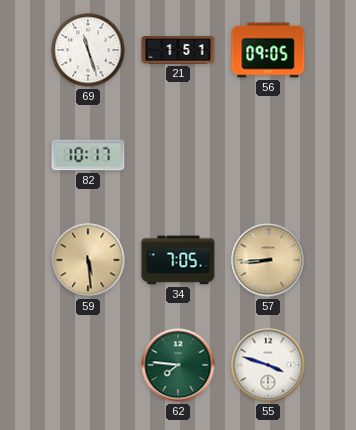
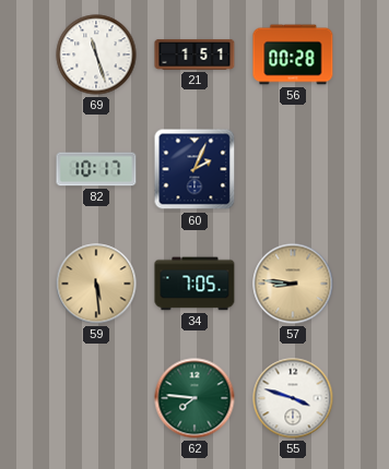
56: 09:05 -> 00:28
60: none -> 2:04
57: 8:44 -> 8:46
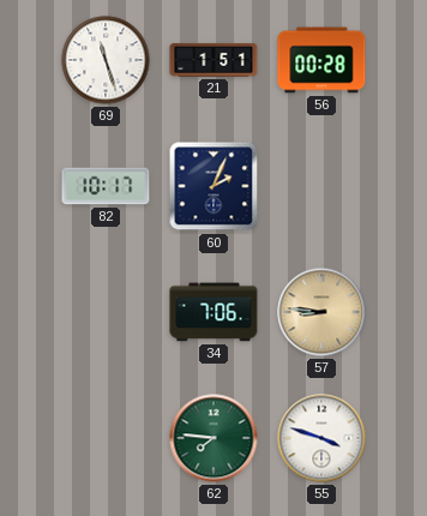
59: 5:29 -> none
34: 7:05 -> 7:06
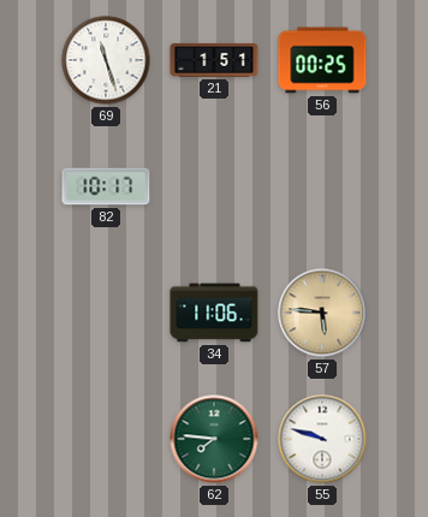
56: 00:28 -> 00:25
60: 2:04 -> none
34: 7:06 -> 11:06
57: 8:46 -> 5:46
55: 3:48 -> 9:48
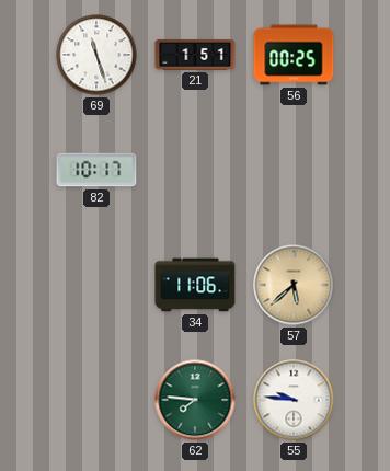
57: 5:46 -> 5:38
55: 9:48 -> 9:46
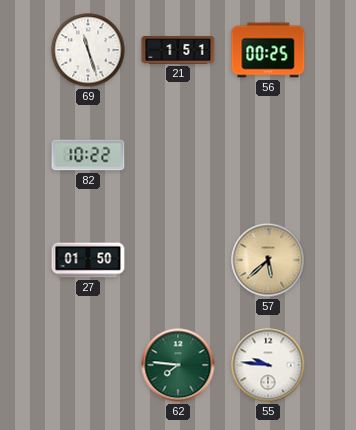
82: 10:17 -> 10:22
27: none -> 01:50
34: 11:06 -> none
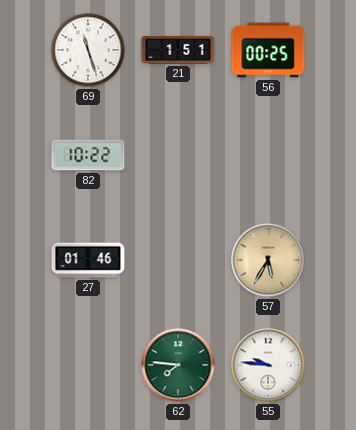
27: 01:50 -> 01:46
57: 5:38 -> 5:35
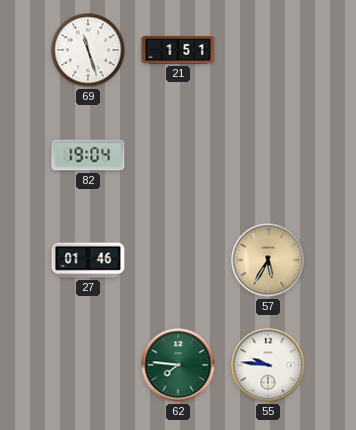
56: 00:25 -> none
82: 10:22 -> 19:04
